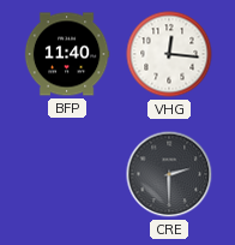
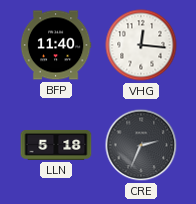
LLN: none -> 5:18
CRE: 2:30 -> 2:34
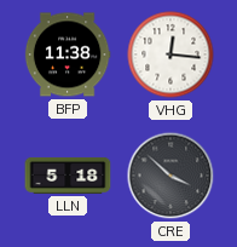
BFP: 11:40 -> 11:38
CRE: 2:34 -> 3:52
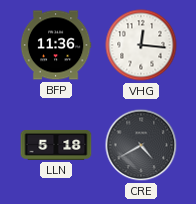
BFP: 11:38 -> 11:36
CRE: 3:52 -> 4:40
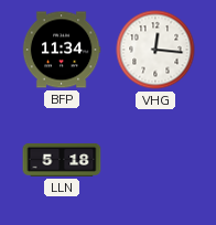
BFP: 11:36 -> 11:34
CRE: 4:40 -> none
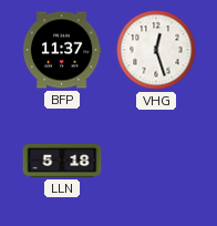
BFP: 11:34 -> 11:37
VHG: 12:16 -> 12:27
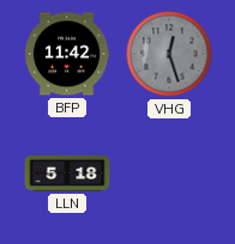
BFP: 11:37 -> 11:42
VHG dial: white -> grey
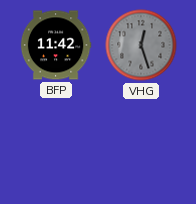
LLN: 5:18 -> none
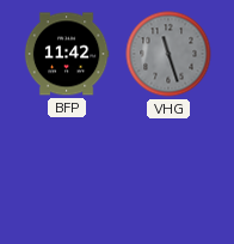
VHG: 12:27 -> 11:27
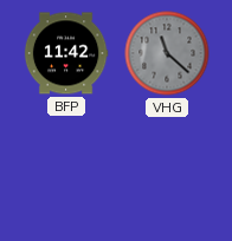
VHG: 11:27 -> 11:22
